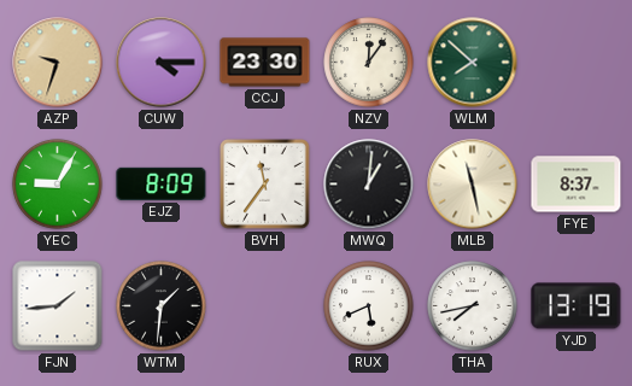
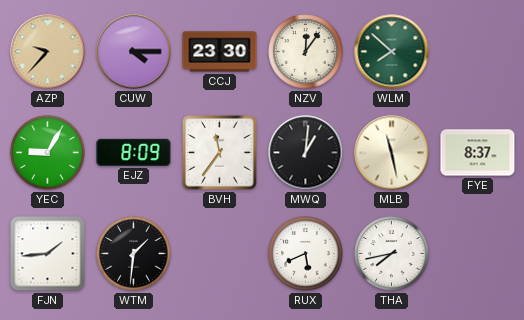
AZP: 9:33 -> 9:37
YJD: 13:19 -> none
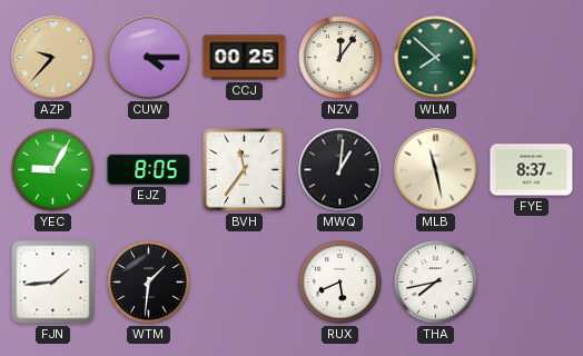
CCJ: 23:30 -> 00:25
EJZ: 8:09 -> 8:05
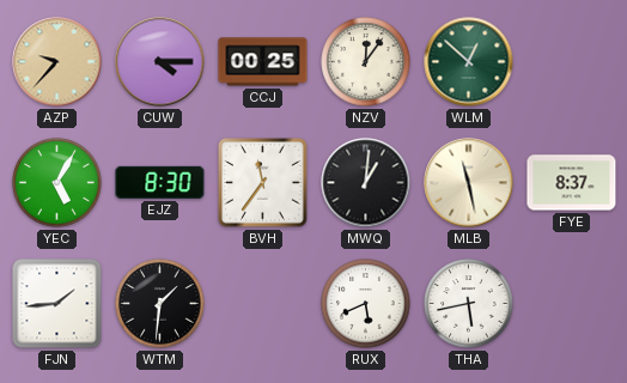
WLM: 7:52 -> 12:52
YEC: 9:05 -> 5:05
EJZ: 8:05 -> 8:30
THA: 7:43 -> 5:43
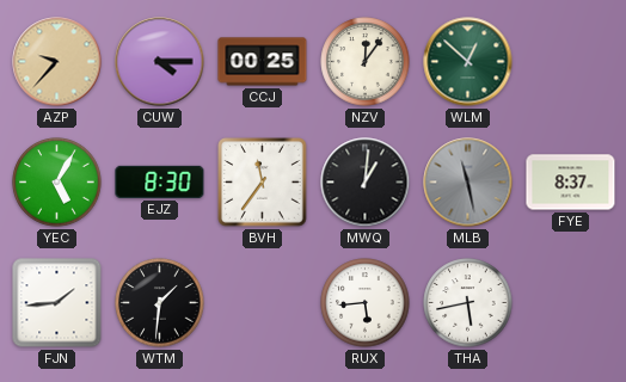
MLB dial: cream -> grey
RUX: 5:41 -> 5:44
